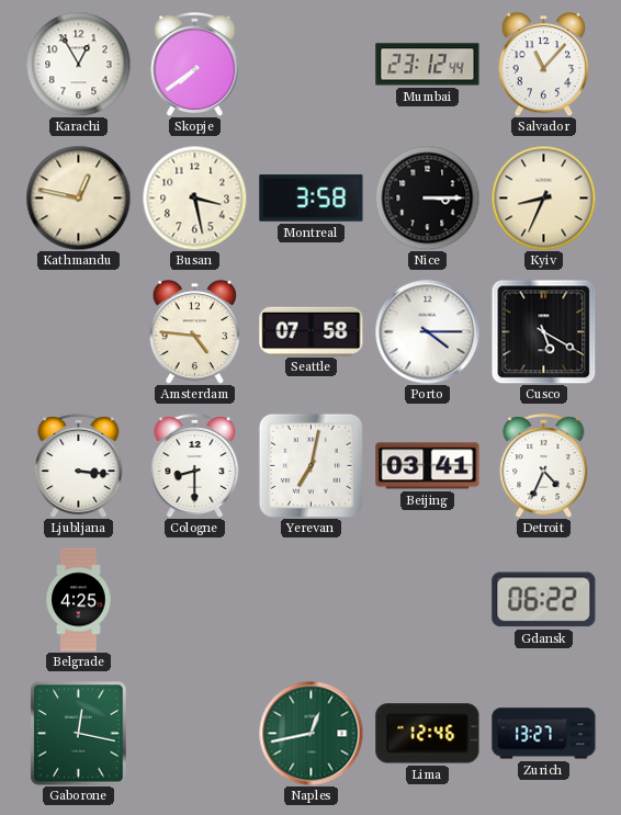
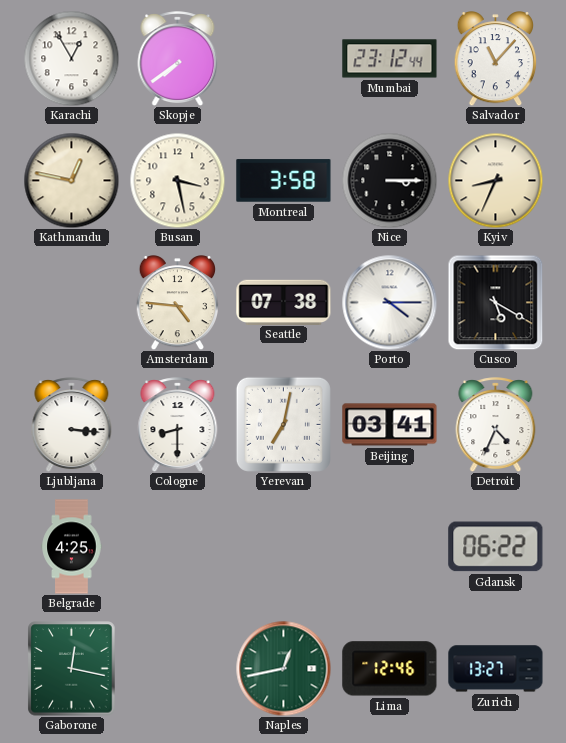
Seattle: 07:58 -> 07:38
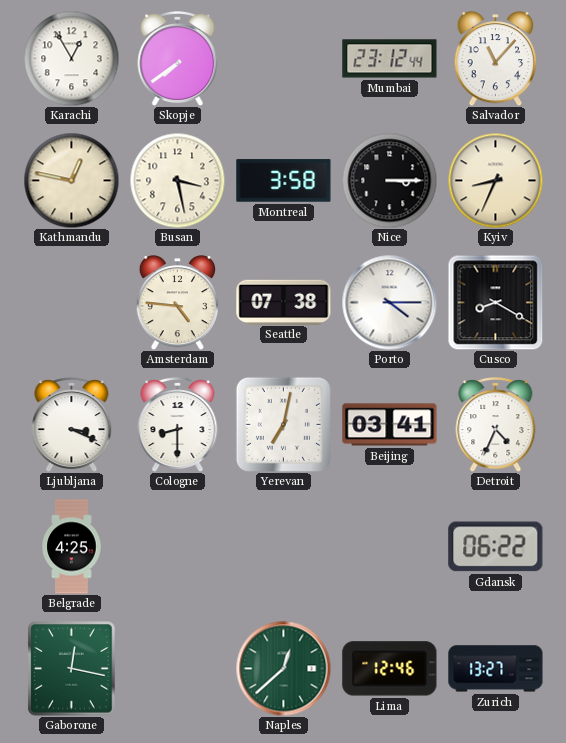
Cusco: 5:20 -> 8:20
Ljubljana: 3:16 -> 3:19
Naples: 12:43 -> 12:38
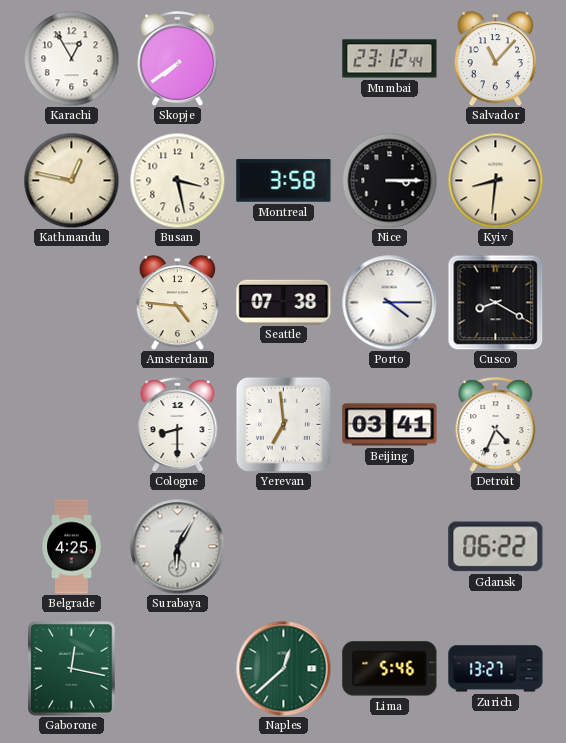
Kyiv: 8:34 -> 8:31
Ljubljana: 3:19 -> none
Yerevan: 7:02 -> 6:59
Surabaya: none -> 6:05
Lima: 12:46 -> 5:46
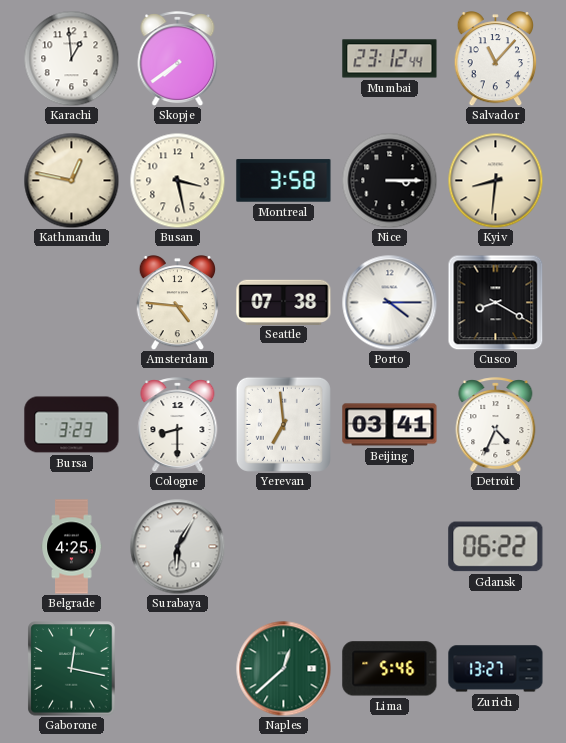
Karachi: 12:55 -> 12:59
Bursa: none -> 3:23
